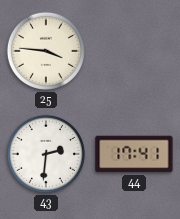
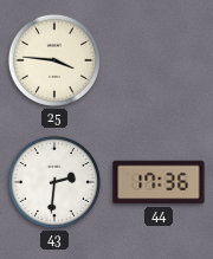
44: 17:41 -> 17:36
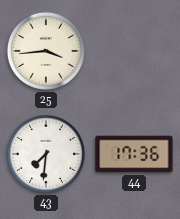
25: 3:46 -> 3:44
43: 2:31 -> 7:31
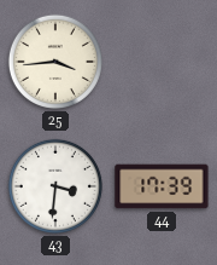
43: 7:31 -> 3:31
44: 17:36 -> 17:39
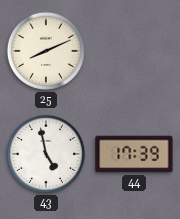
25: 3:44 -> 8:11
43: 3:31 -> 4:58
